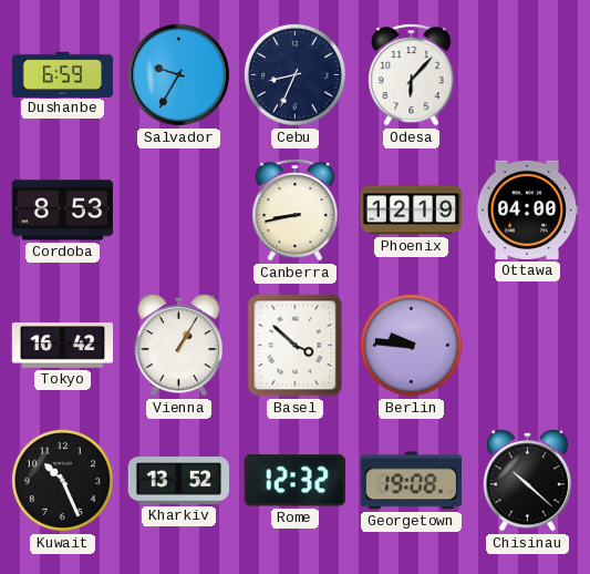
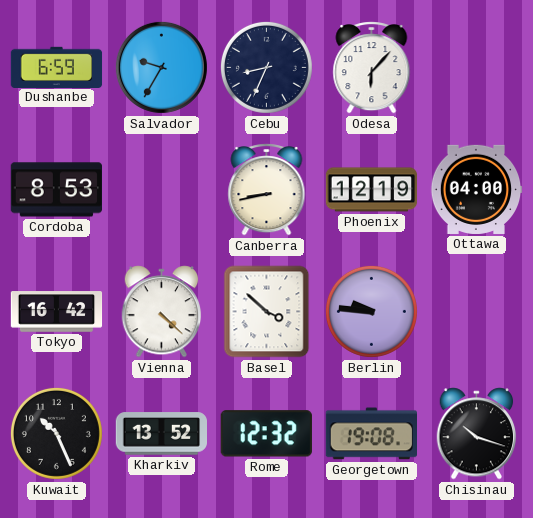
Vienna: 1:05 -> 4:22
Chisinau: 10:22 -> 10:18
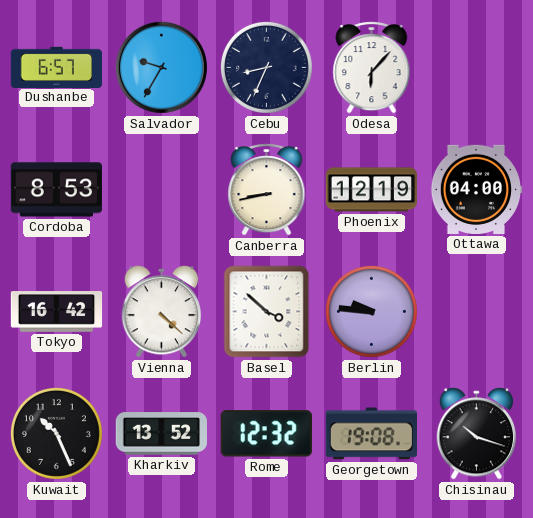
Dushanbe: 6:59 -> 6:57
